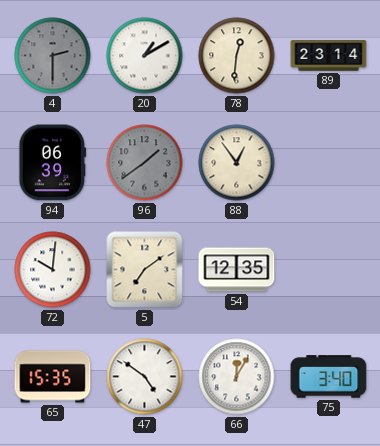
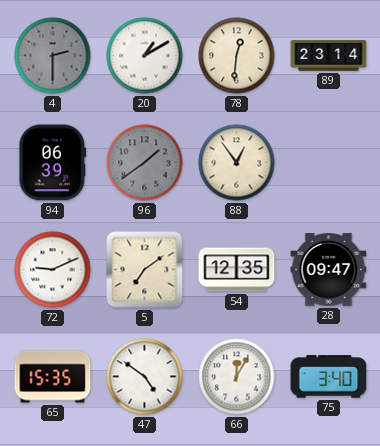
72: 10:01 -> 9:11
28: none -> 09:47
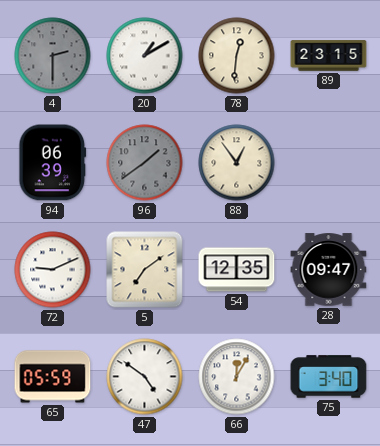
89: 23:14 -> 23:15
65: 15:35 -> 05:59
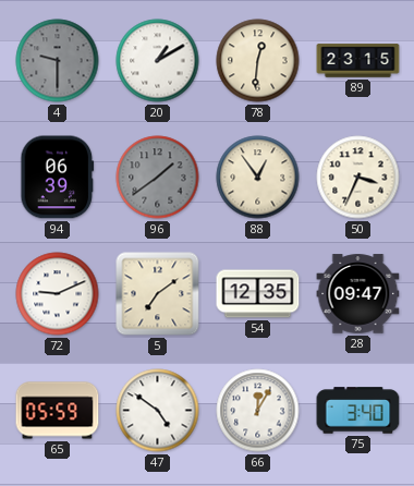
4: 2:30 -> 9:30
50: none -> 3:34
